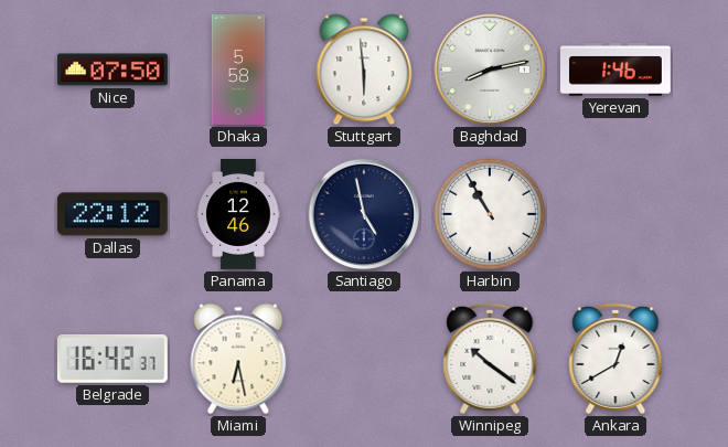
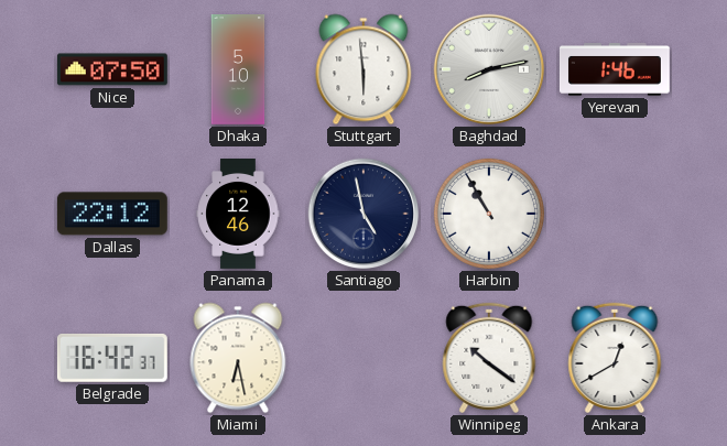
Dhaka: 5:58 -> 5:10
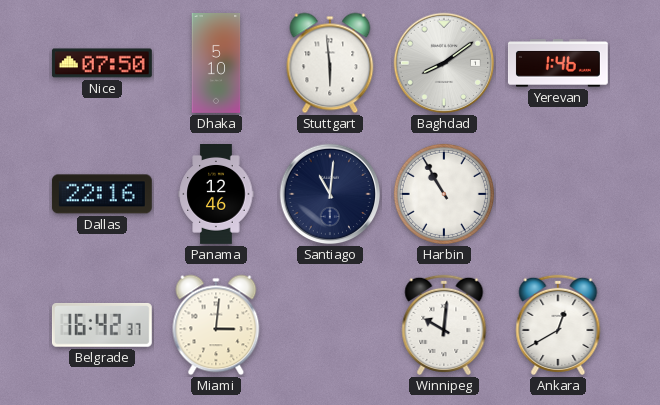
Baghdad: 8:13 -> 8:09
Dallas: 22:12 -> 22:16
Santiago: 4:58 -> 11:01
Miami: 6:28 -> 3:01
Winnipeg: 10:21 -> 10:01
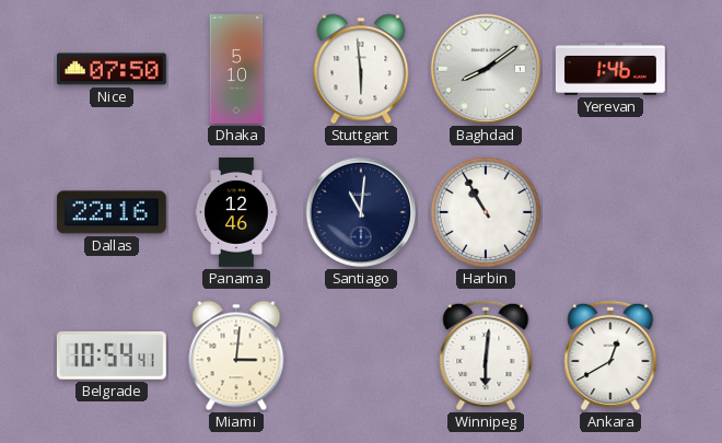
Belgrade: 16:42 -> 10:54
Winnipeg: 10:01 -> 6:01
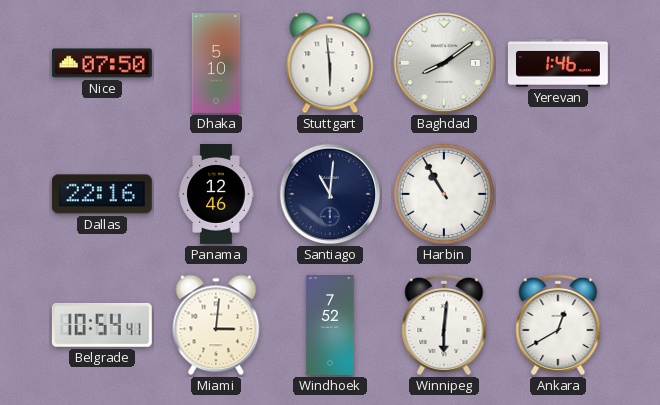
Windhoek: none -> 7:52
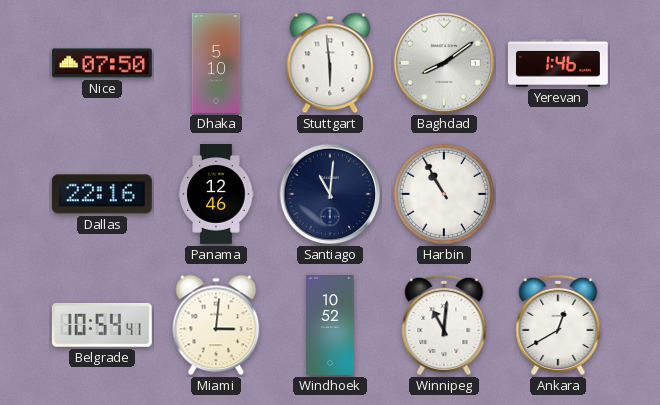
Windhoek: 7:52 -> 10:52
Winnipeg: 6:01 -> 11:01
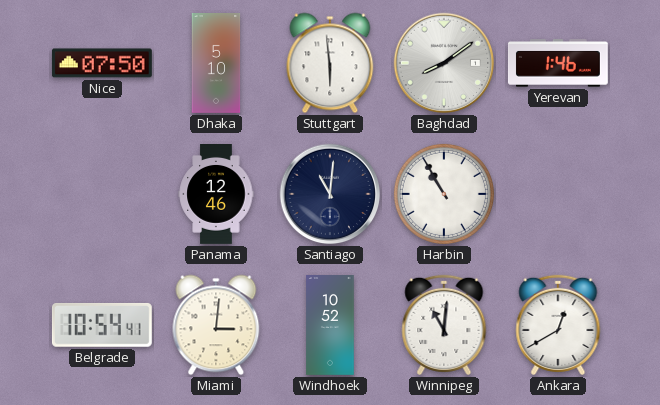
Dallas: 22:16 -> none
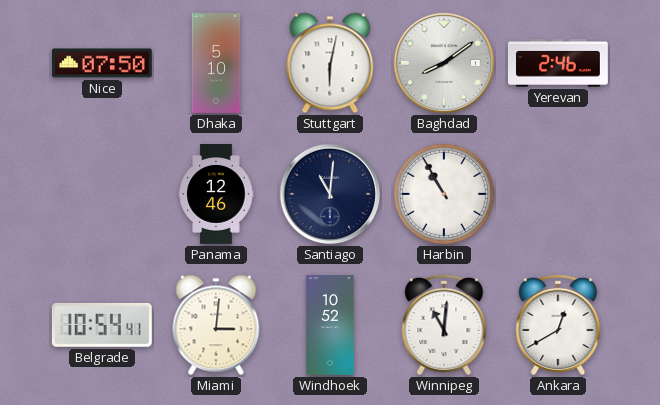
Stuttgart: 5:59 -> 6:02
Yerevan: 1:46 -> 2:46
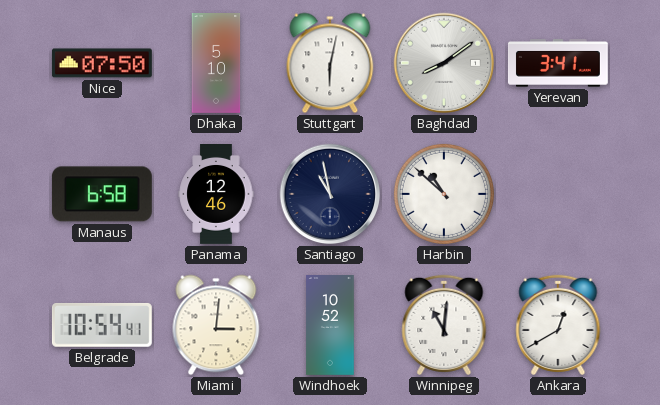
Yerevan: 2:46 -> 3:41
Manaus: none -> 6:58
Santiago: 11:01 -> 10:58
Harbin: 10:55 -> 10:52
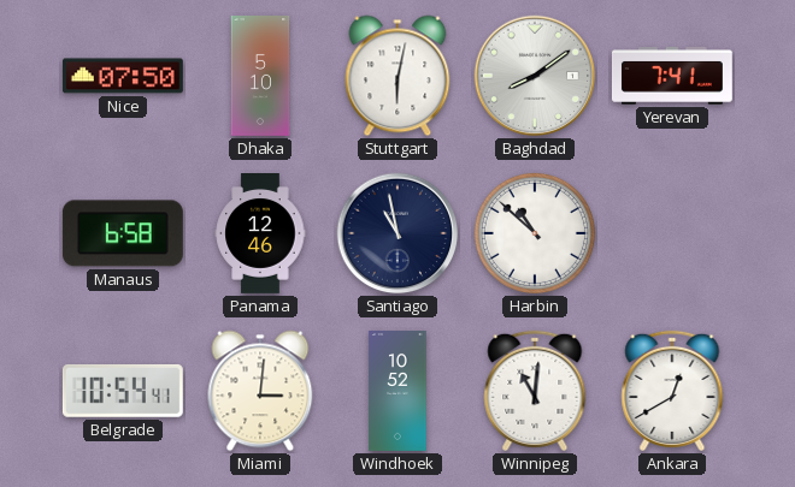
Yerevan: 3:41 -> 7:41
